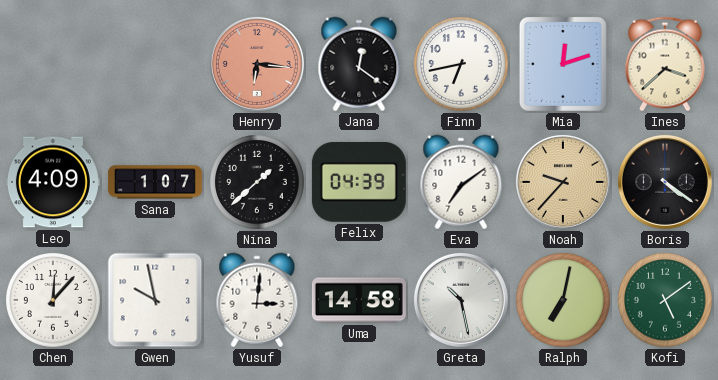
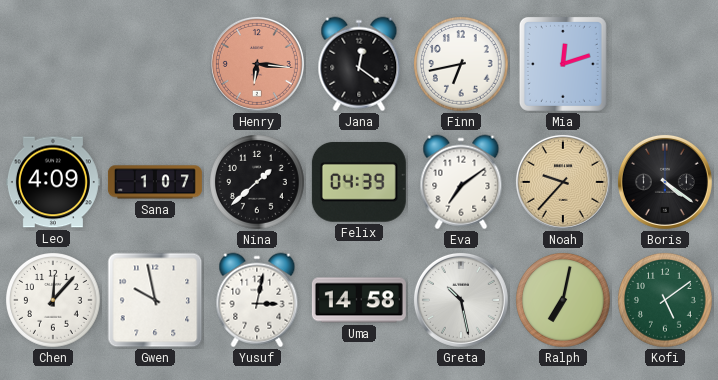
Ines: 3:38 -> none
Yusuf: 3:01 -> 3:02
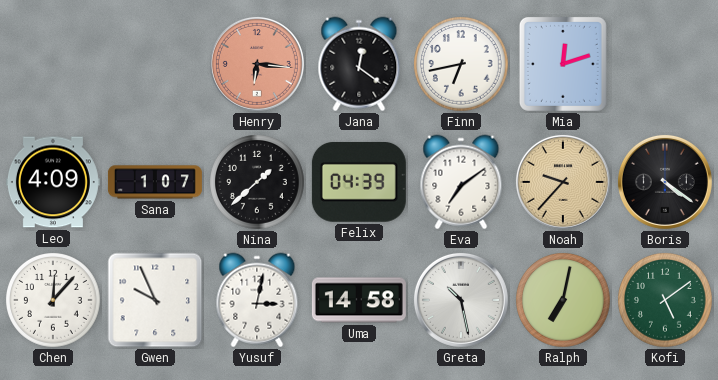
Gwen: 9:58 -> 9:56
